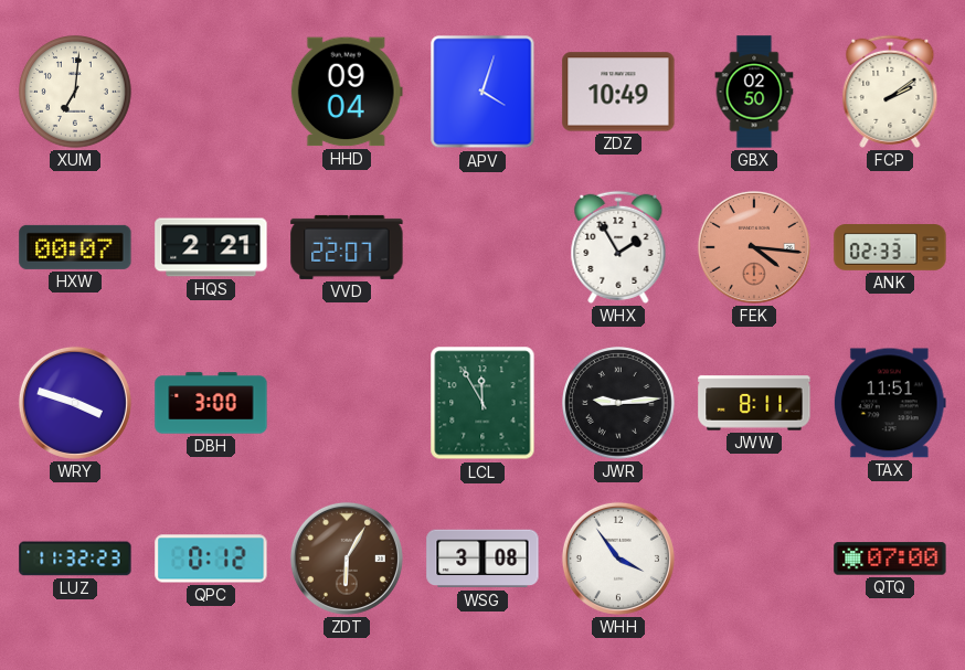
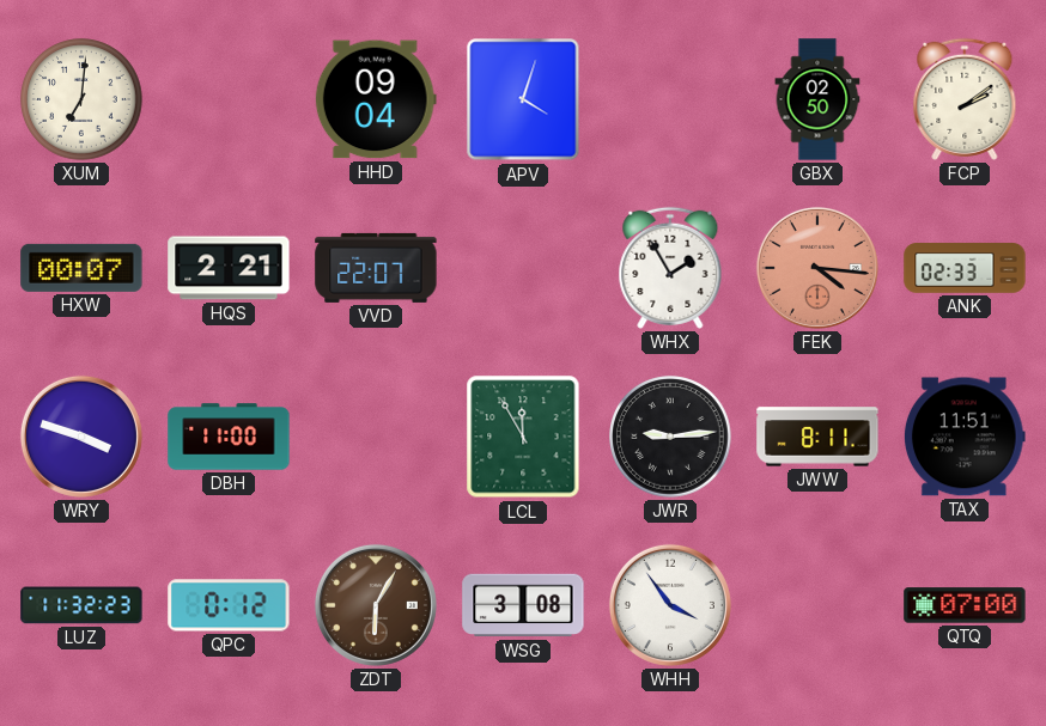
ZDZ: 10:49 -> none
DBH: 3:00 -> 11:00
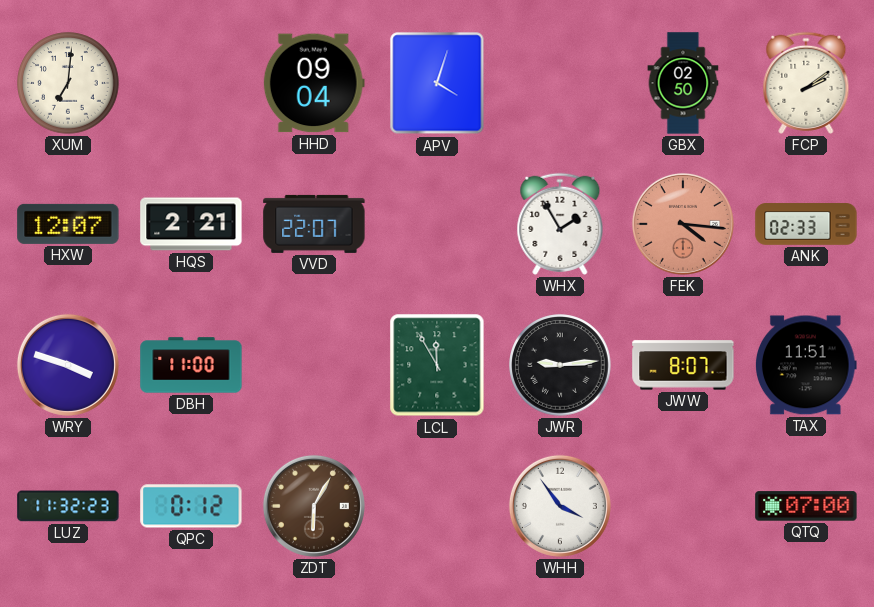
HXW: 00:07 -> 12:07
JWW: 8:11 -> 8:07
WSG: 3:08 -> none
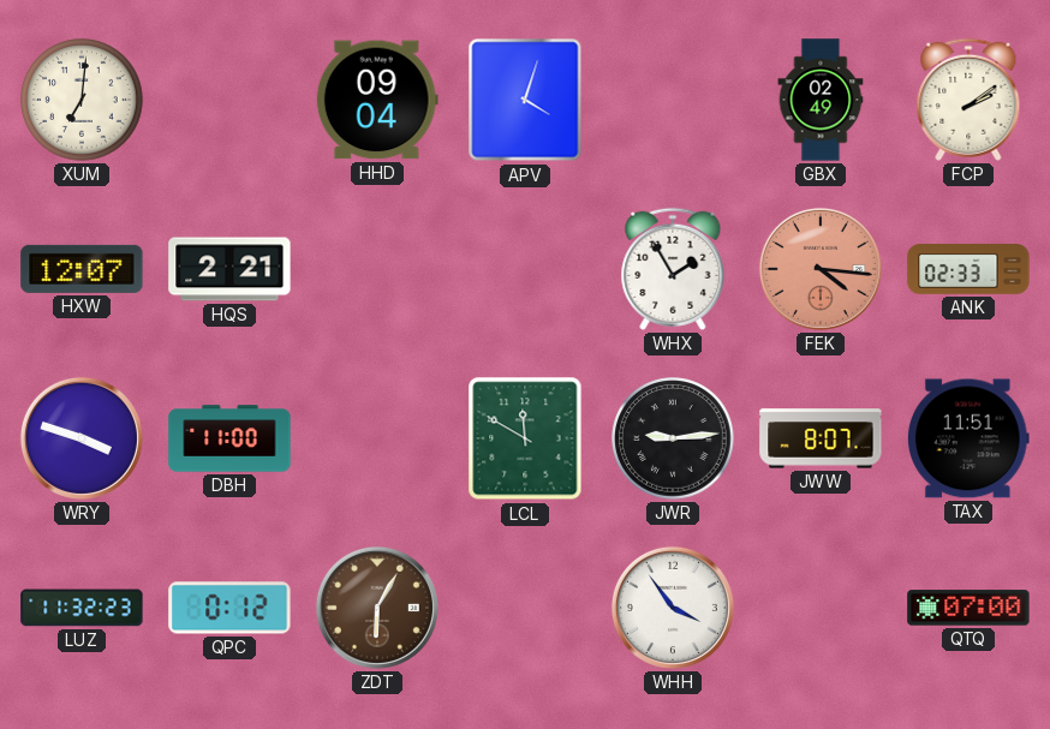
GBX: 02:50 -> 02:49
VVD: 22:07 -> none
LCL: 11:55 -> 11:50
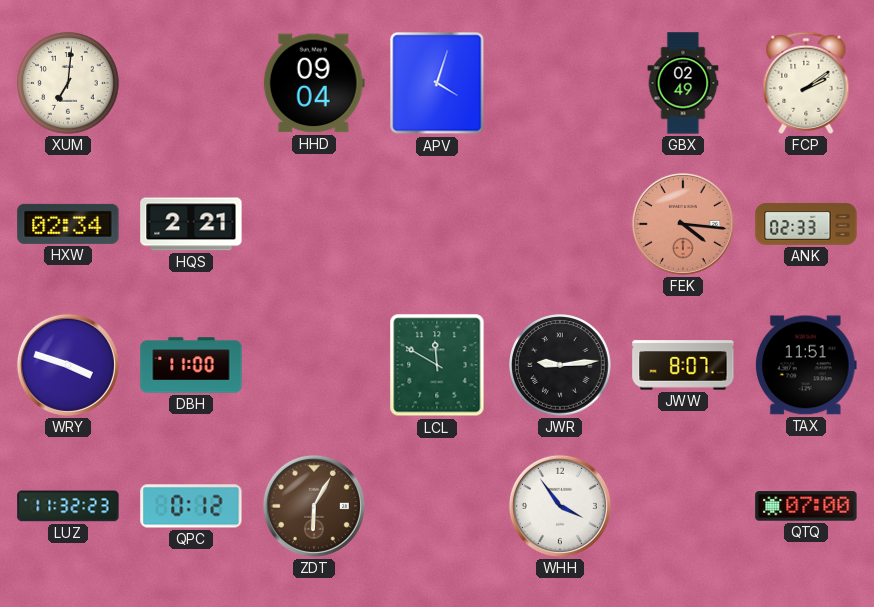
HXW: 12:07 -> 02:34
WHX: 1:55 -> none
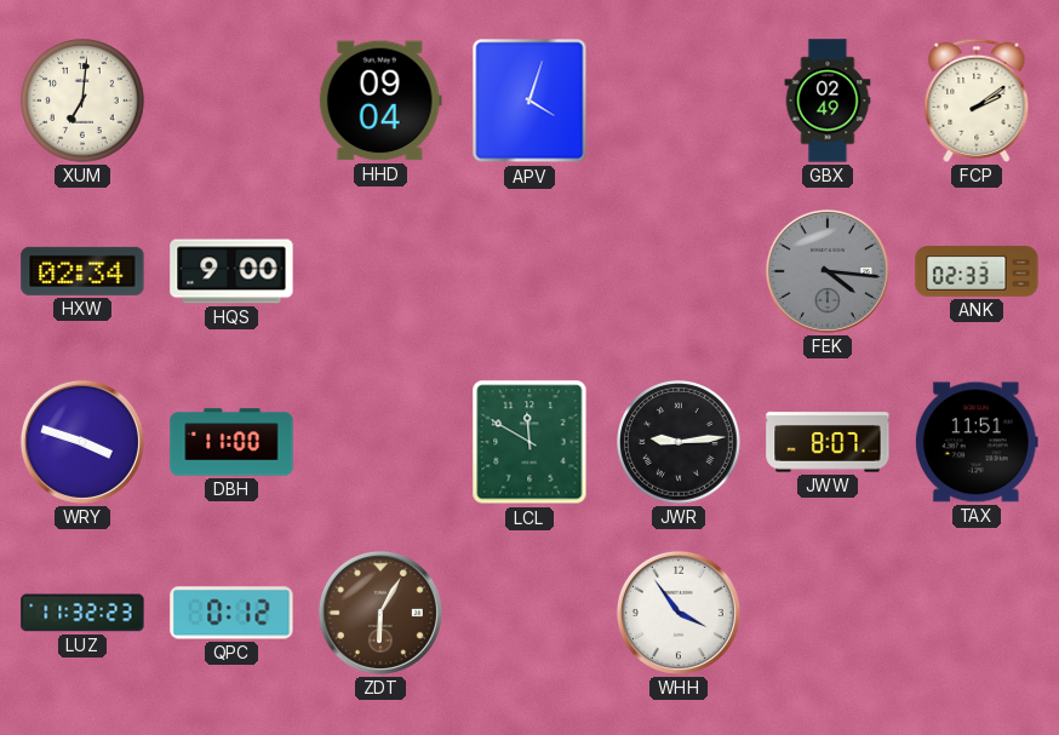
HQS: 2:21 -> 9:00
FEK dial: salmon -> grey
QTQ: 07:00 -> none
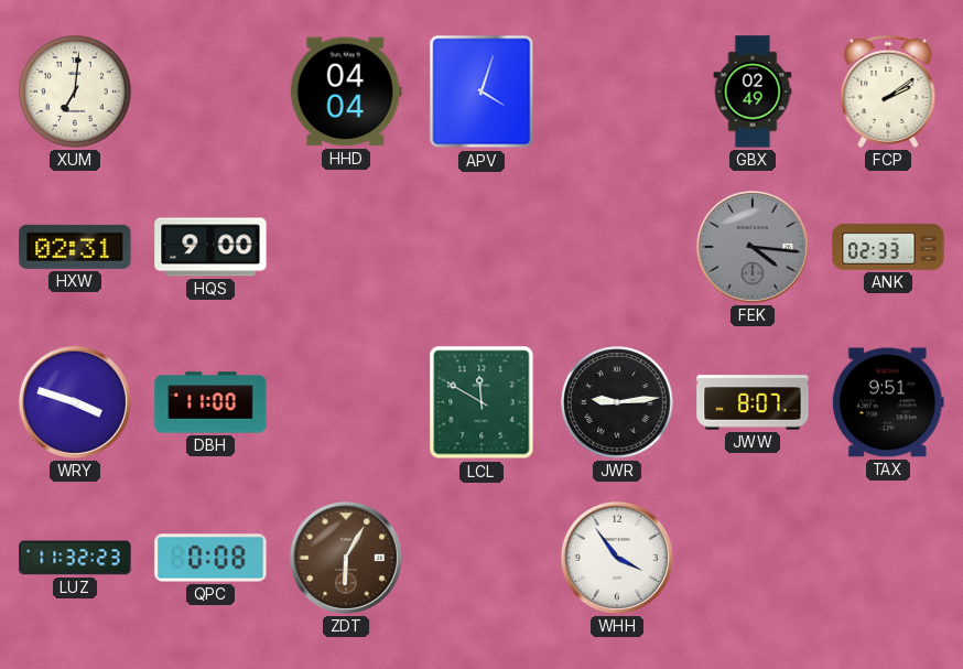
HHD: 09:04 -> 04:04
HXW: 02:34 -> 02:31
TAX: 11:51 -> 9:51
QPC: 0:12 -> 0:08
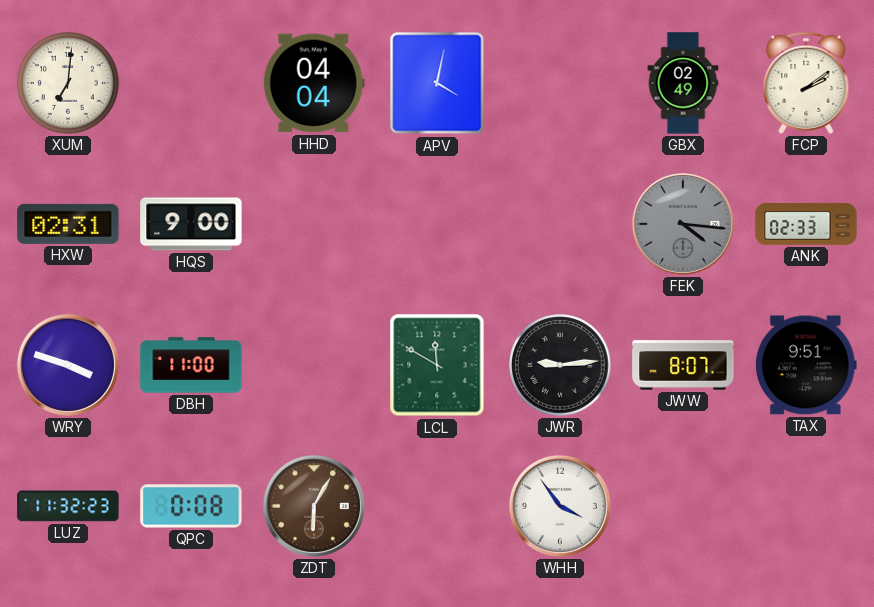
APV: 4:03 -> 4:02
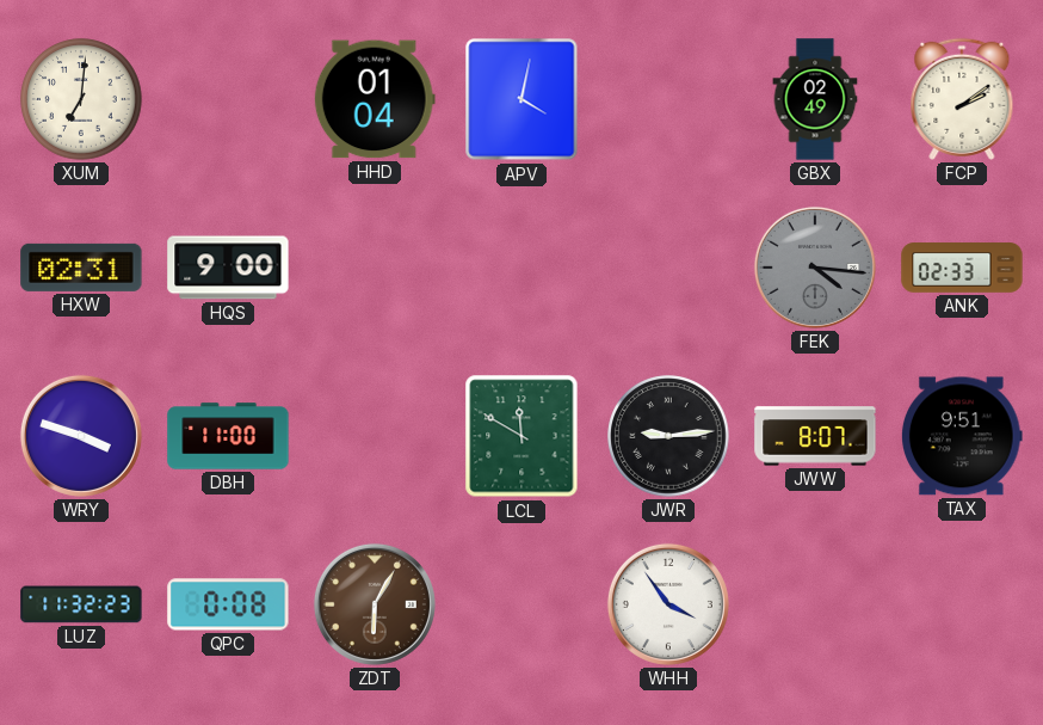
HHD: 04:04 -> 01:04
